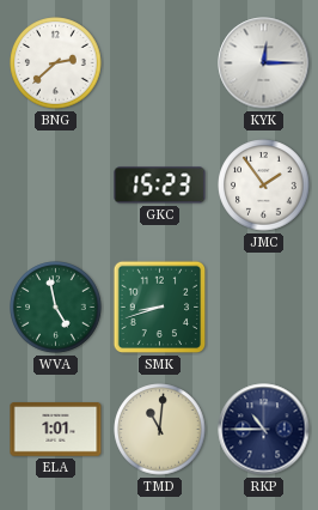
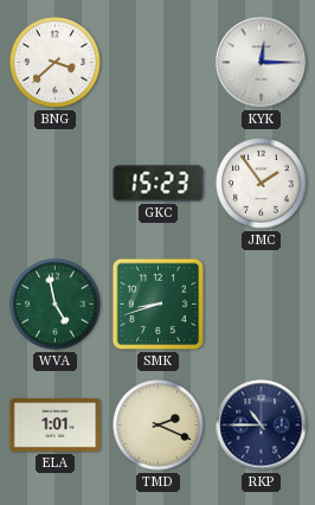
BNG: 2:38 -> 3:38
TMD: 11:01 -> 2:19
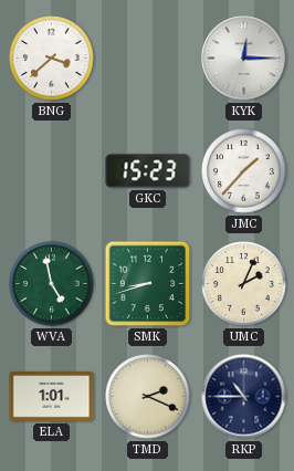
JMC: 1:54 -> 1:37
UMC: none -> 2:04
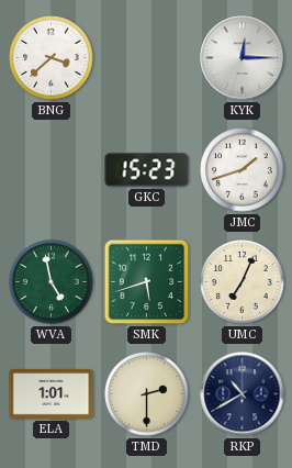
JMC: 1:37 -> 1:42
SMK: 8:42 -> 5:42
UMC: 2:04 -> 7:04
TMD: 2:19 -> 2:30
RKP: 10:45 -> 10:40
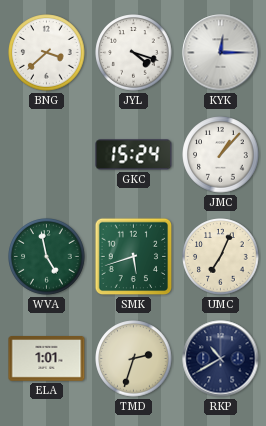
JYL: none -> 4:18
GKC: 15:23 -> 15:24
JMC: 1:42 -> 1:07
TMD: 2:30 -> 2:33
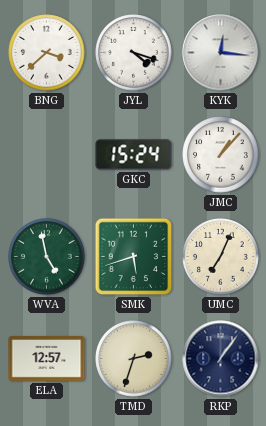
KYK: 12:15 -> 12:16
ELA: 1:01 -> 12:57
RKP: 10:40 -> 1:06
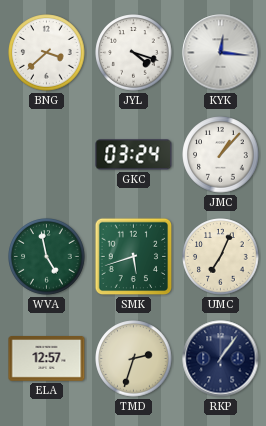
GKC: 15:24 -> 03:24
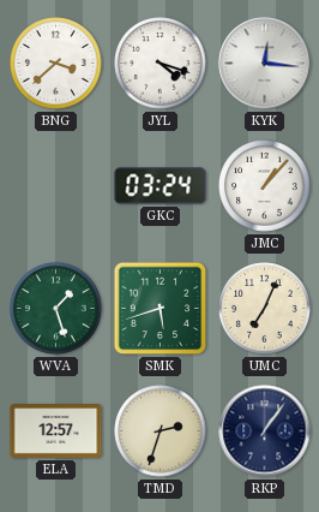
WVA: 4:58 -> 1:27
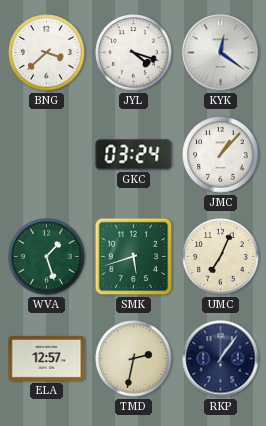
KYK: 12:16 -> 12:21
TMD: 2:33 -> 2:32
